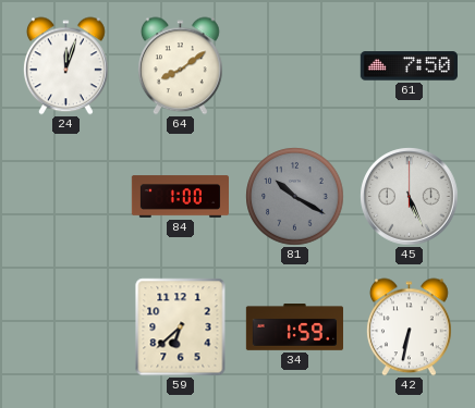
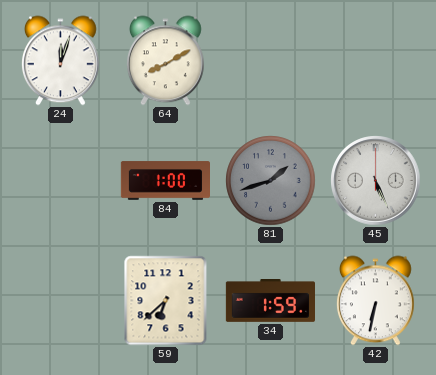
64: 8:09 -> 8:10
61: 7:50 -> none
81: 10:20 -> 1:42
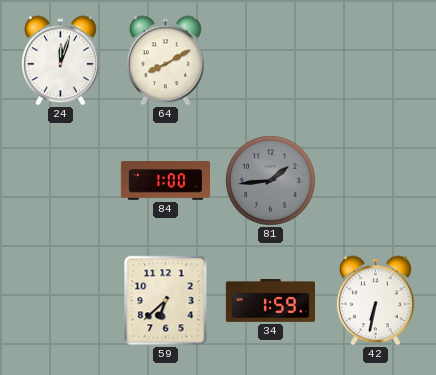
81: 1:42 -> 1:44
45: 5:26 -> none
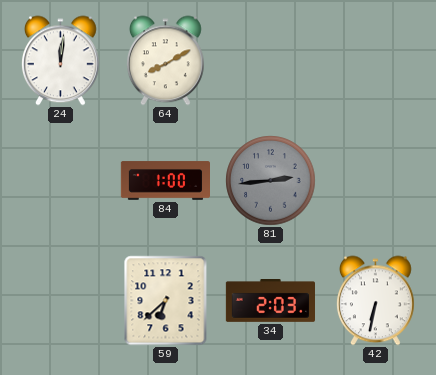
24: 12:03 -> 12:01
81: 1:44 -> 2:44
34: 1:59 -> 2:03
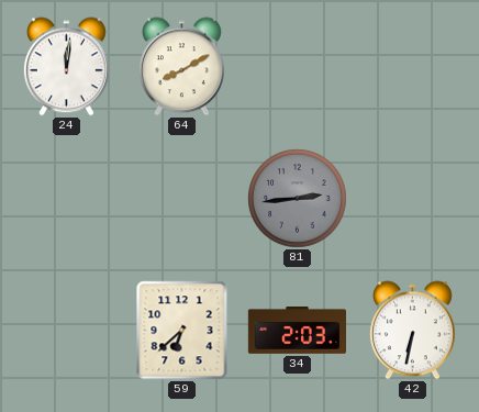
84: 1:00 -> none
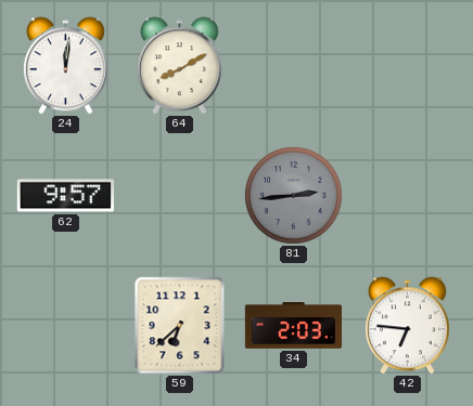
62: none -> 9:57
42: 6:32 -> 6:46
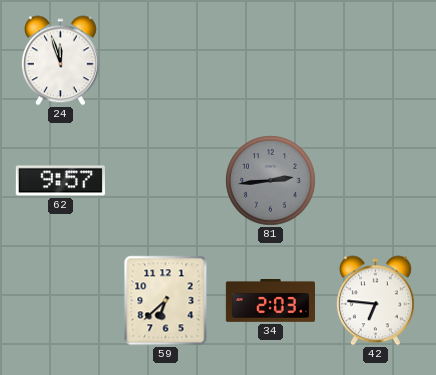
24: 12:01 -> 11:57
64: 8:10 -> none
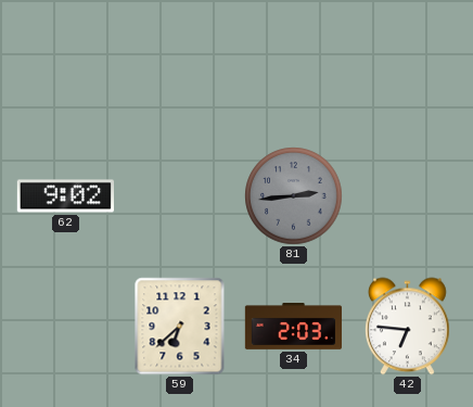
24: 11:57 -> none
62: 9:57 -> 9:02
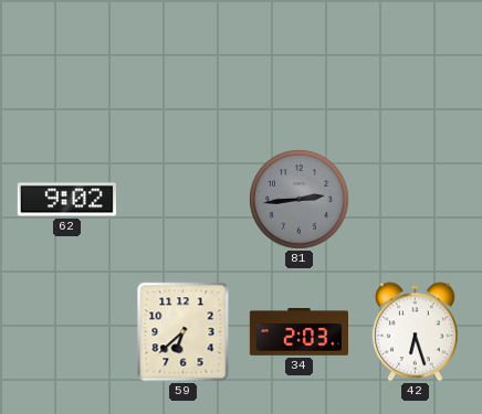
42: 6:46 -> 6:27
